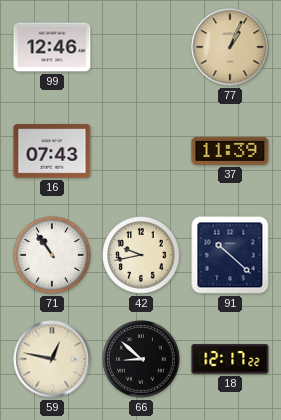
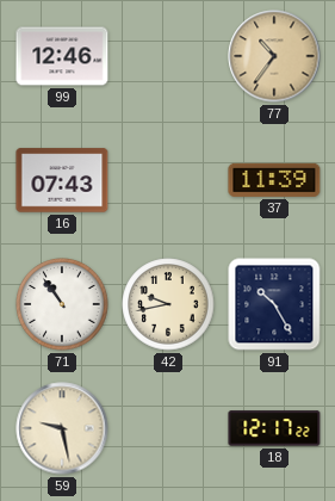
77: 1:04 -> 10:36
91: 10:22 -> 10:25
59: 12:47 -> 9:28
66: 8:52 -> none
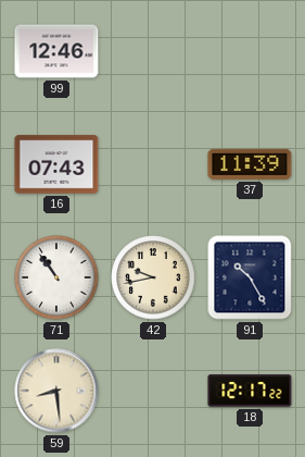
77: 10:36 -> none
59: 9:28 -> 8:29
